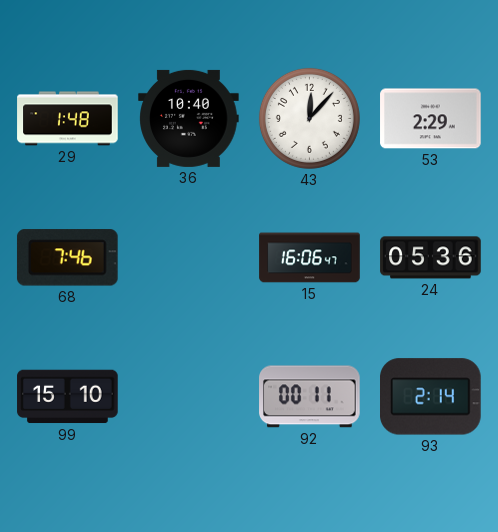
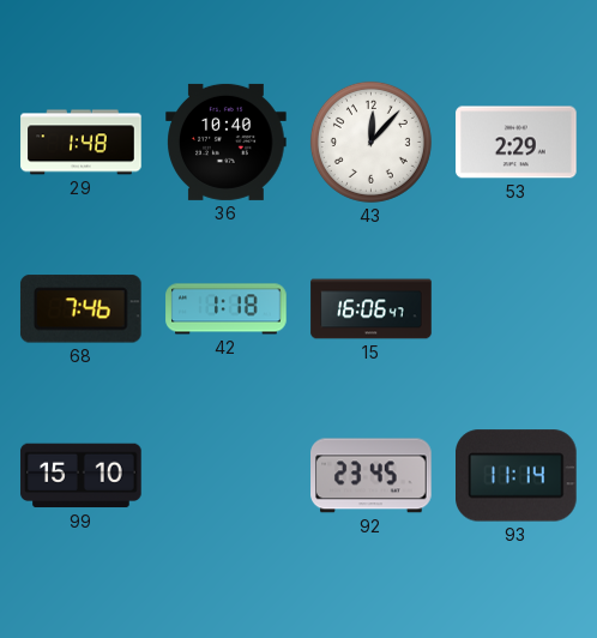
42: none -> 1:18
24: 05:36 -> none
92: 00:11 -> 23:45
93: 2:14 -> 11:14
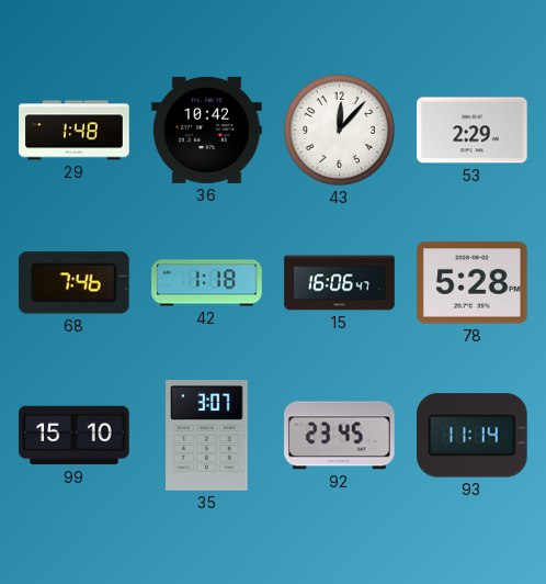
36: 10:40 -> 10:42
78: none -> 5:28
35: none -> 3:07
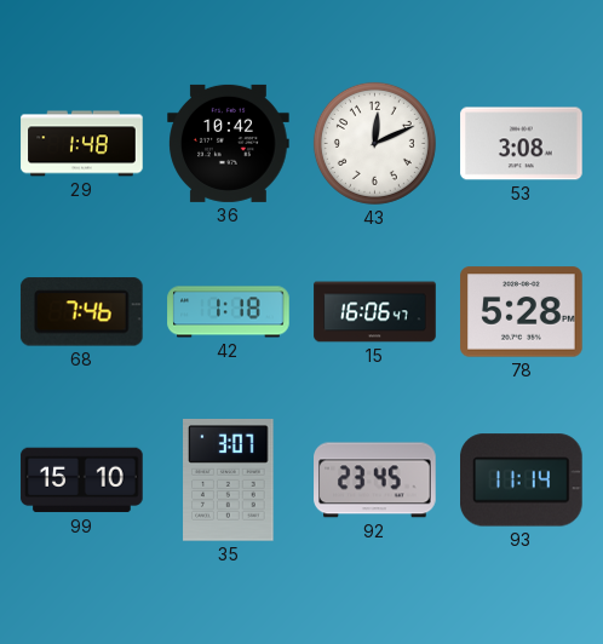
43: 12:07 -> 12:11
53: 2:29 -> 3:08
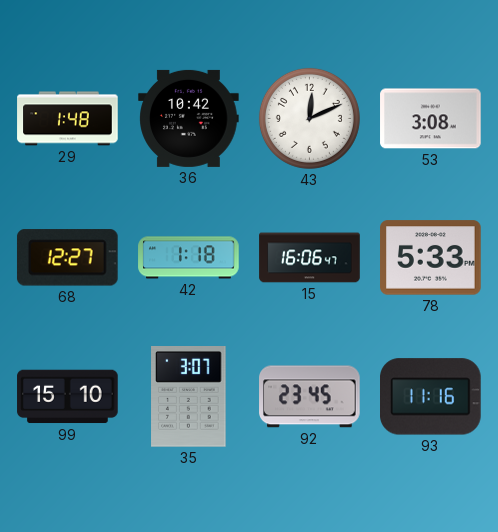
68: 7:46 -> 12:27
78: 5:28 -> 5:33
93: 11:14 -> 11:16
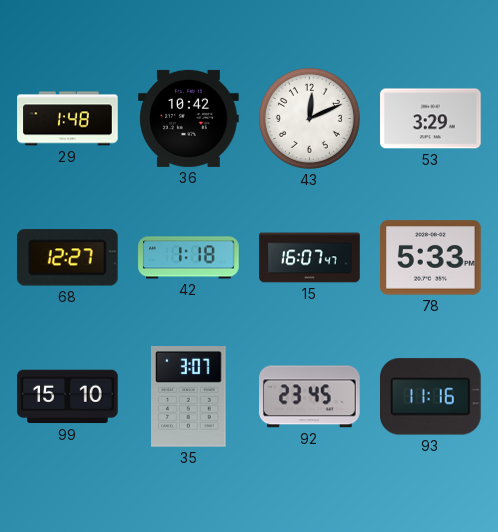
53: 3:08 -> 3:29
15: 16:06 -> 16:07
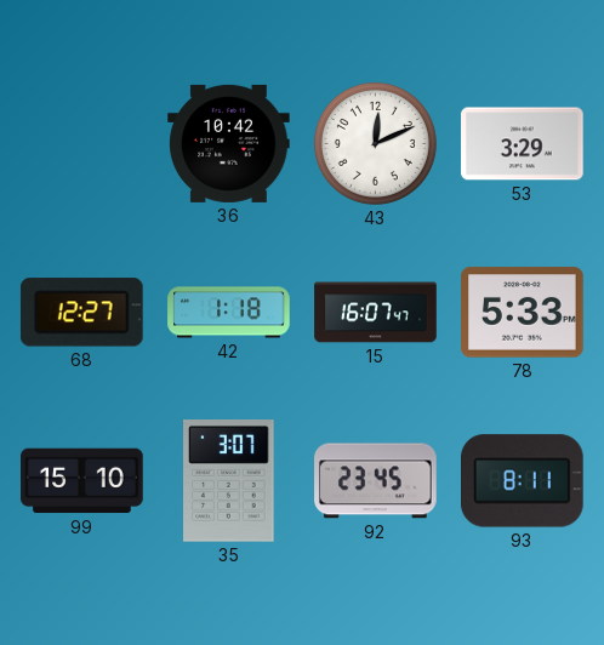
29: 1:48 -> none
93: 11:16 -> 8:11
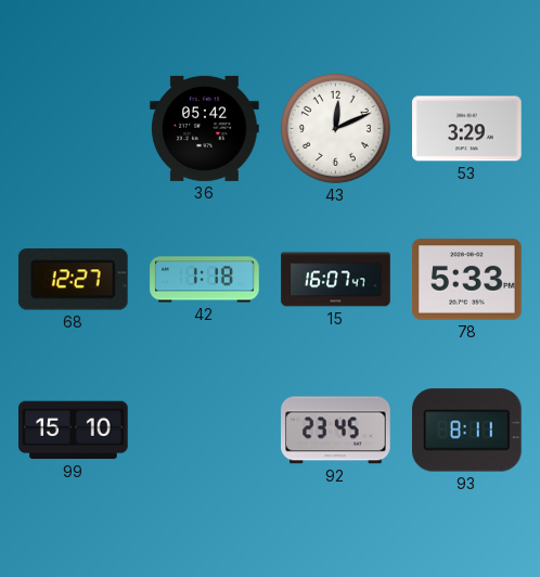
36: 10:42 -> 05:42
35: 3:07 -> none
